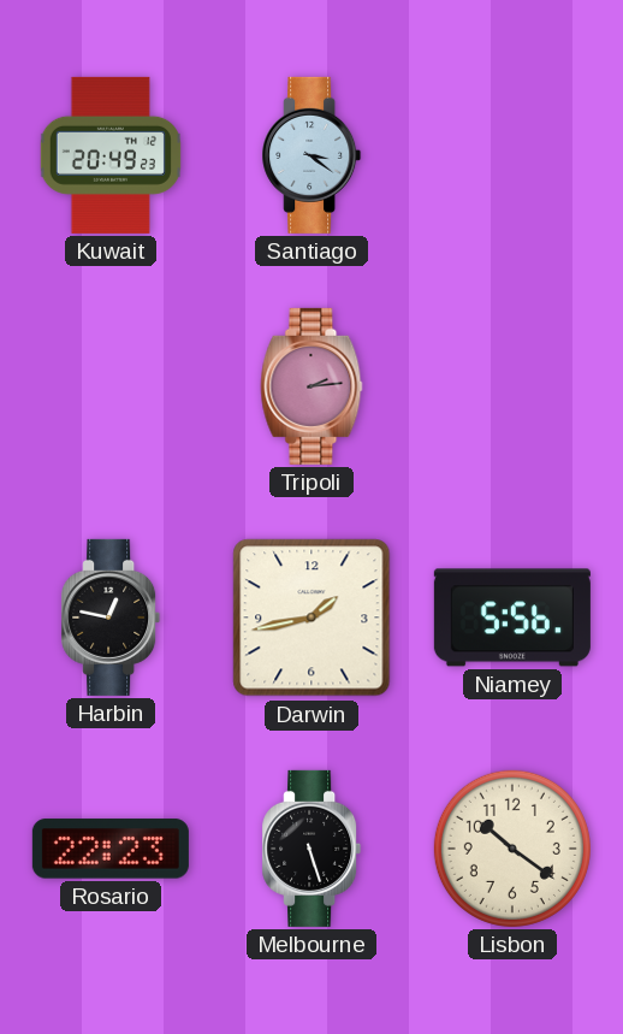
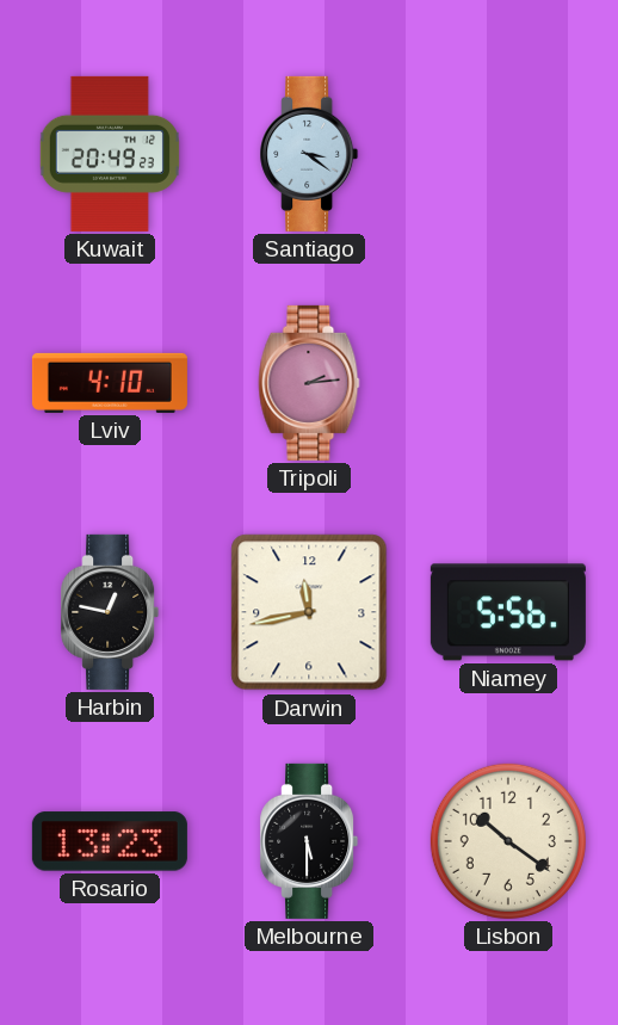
Lviv: none -> 4:10
Darwin: 1:43 -> 11:43
Rosario: 22:23 -> 13:23
Melbourne: 5:27 -> 5:30
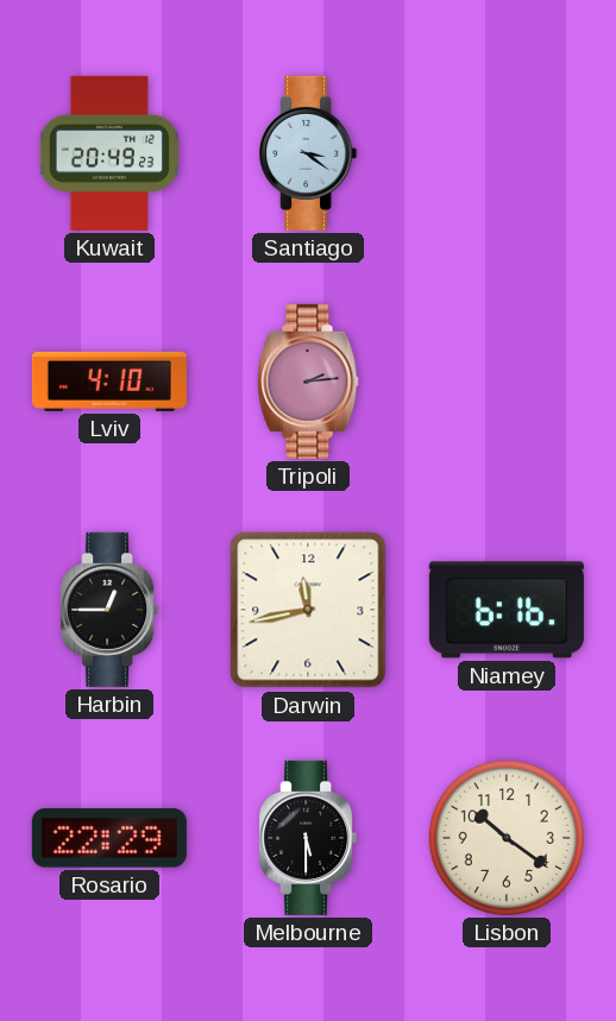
Harbin: 12:47 -> 12:45
Niamey: 5:56 -> 6:16
Rosario: 13:23 -> 22:29
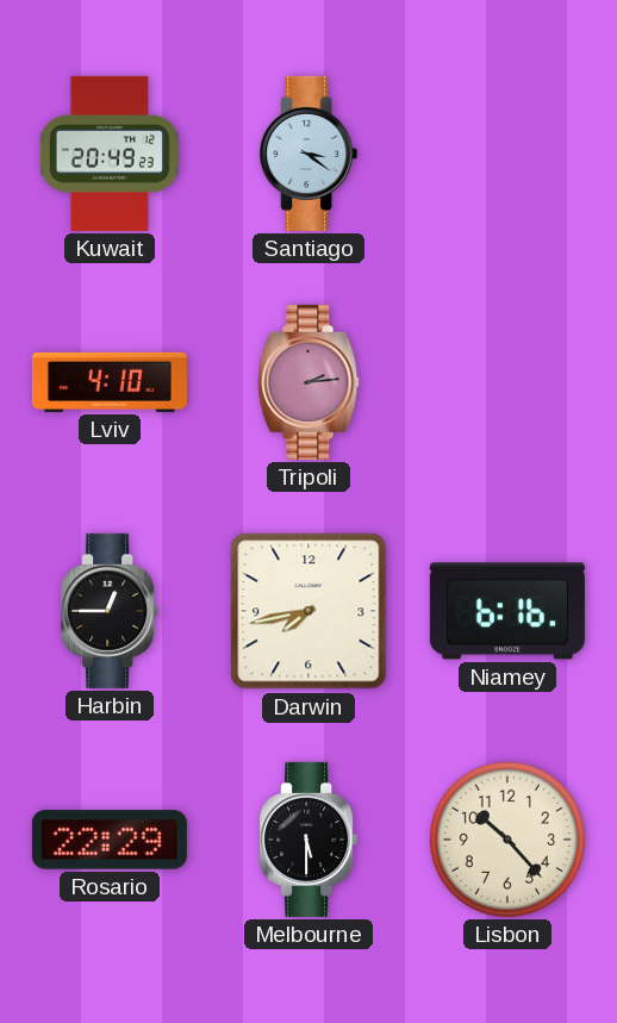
Darwin: 11:43 -> 7:43
Lisbon: 10:21 -> 10:23
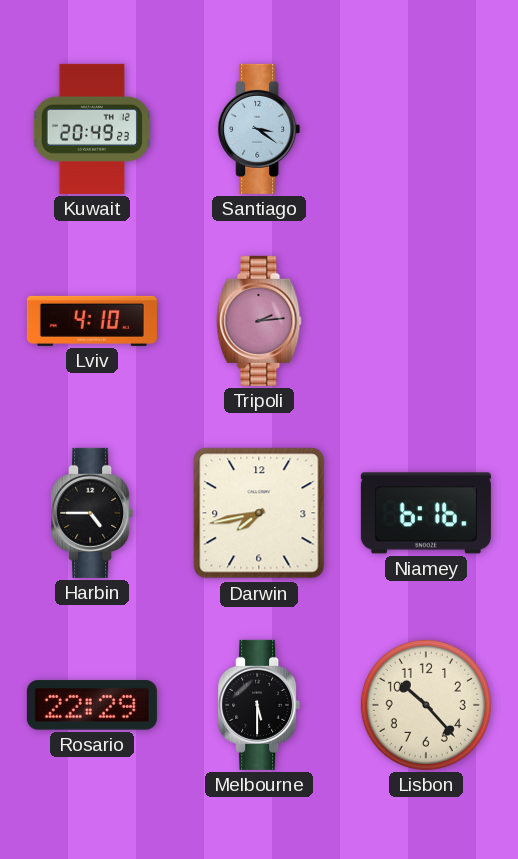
Harbin: 12:45 -> 4:45
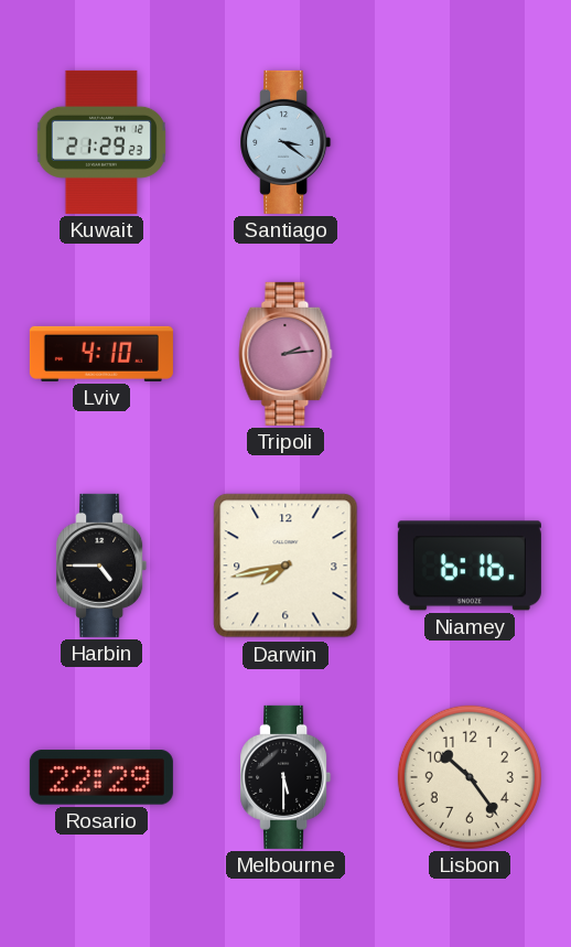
Kuwait: 20:49 -> 21:29
Lisbon: 10:23 -> 10:24
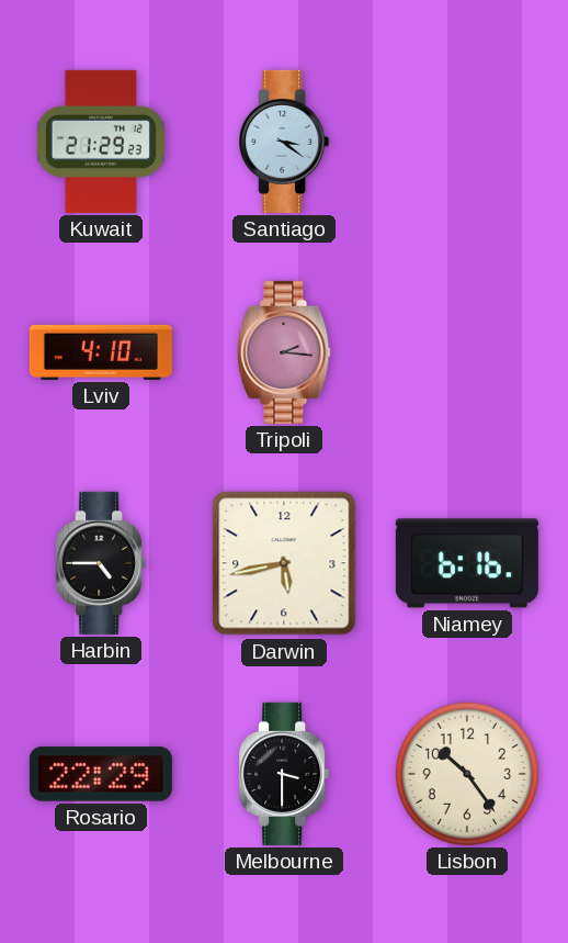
Tripoli: 2:14 -> 2:16
Darwin: 7:43 -> 5:43
Melbourne: 5:30 -> 3:30
